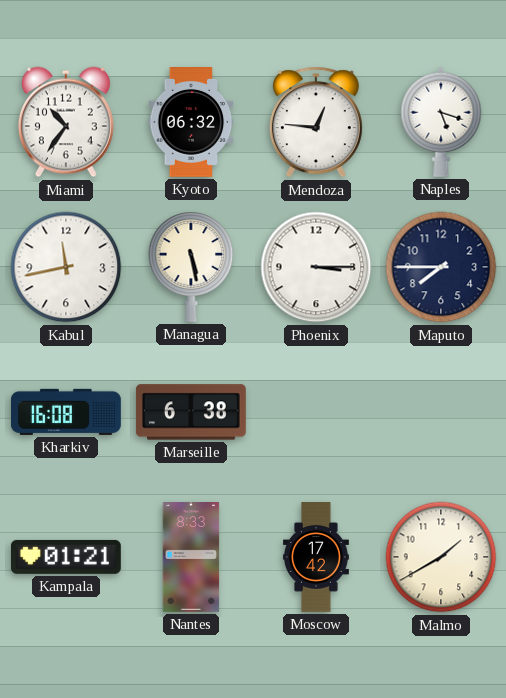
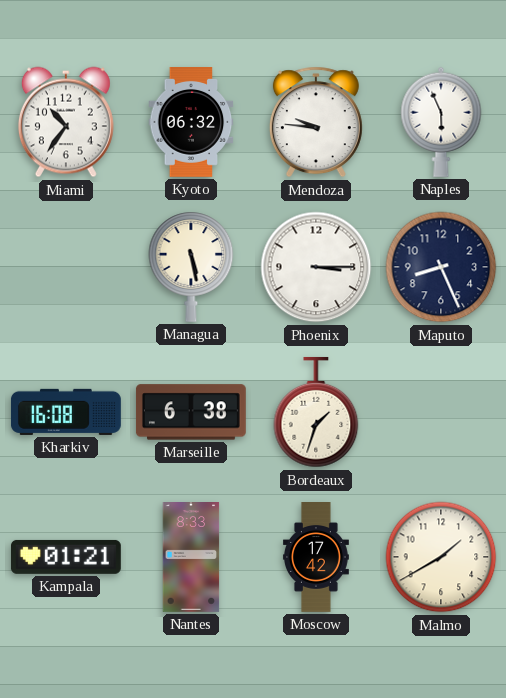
Mendoza: 12:46 -> 9:46
Naples: 5:18 -> 5:56
Kabul: 11:43 -> none
Maputo: 7:45 -> 8:26
Bordeaux: none -> 1:33
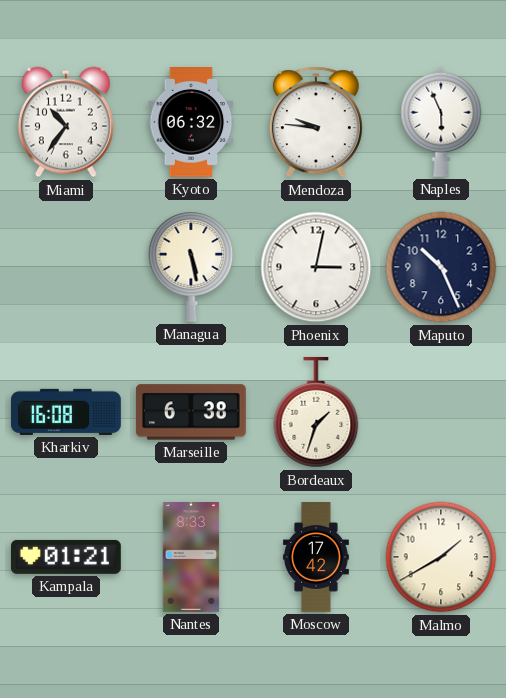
Phoenix: 3:15 -> 3:02
Maputo: 8:26 -> 10:26
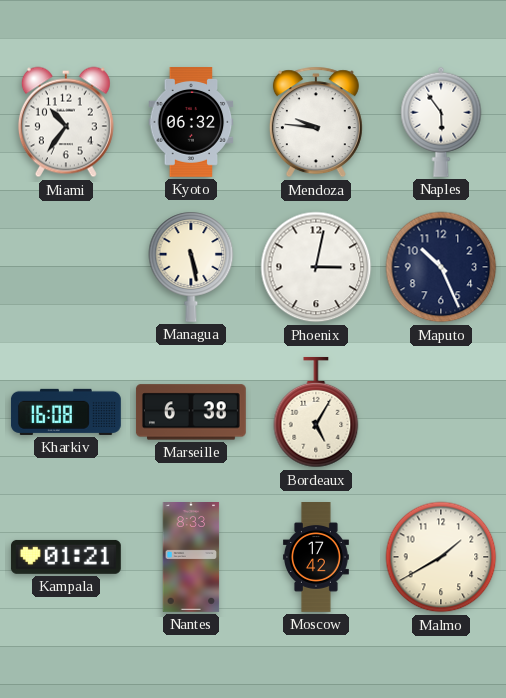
Naples: 5:56 -> 5:54
Bordeaux: 1:33 -> 5:05
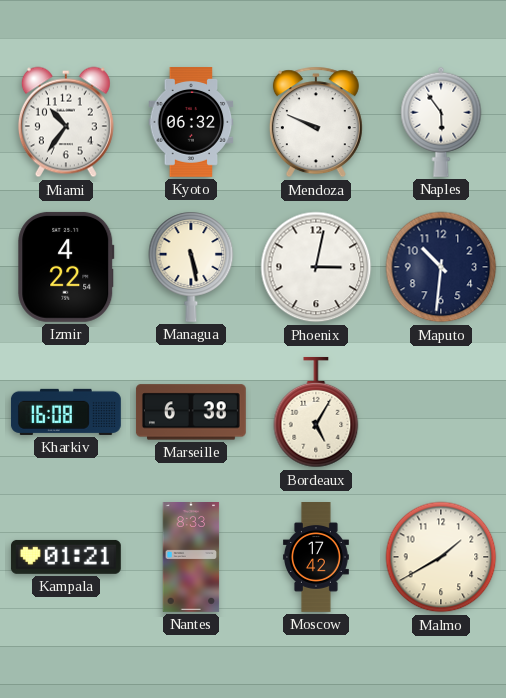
Mendoza: 9:46 -> 9:49
Izmir: none -> 4:22
Maputo: 10:26 -> 10:31
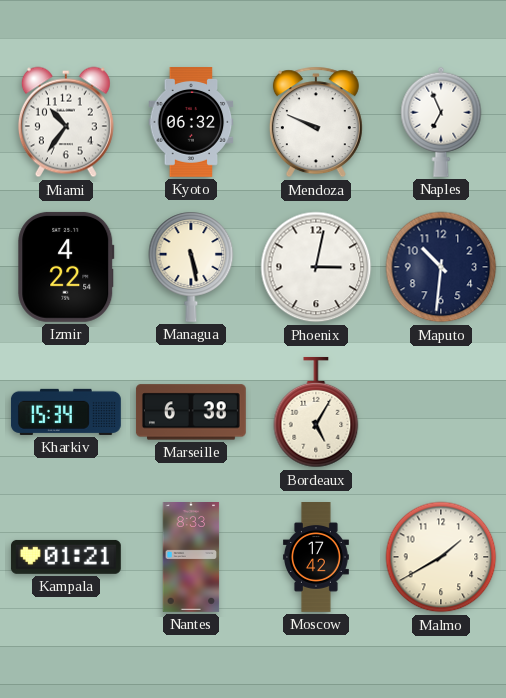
Naples: 5:54 -> 6:56
Kharkiv: 16:08 -> 15:34
